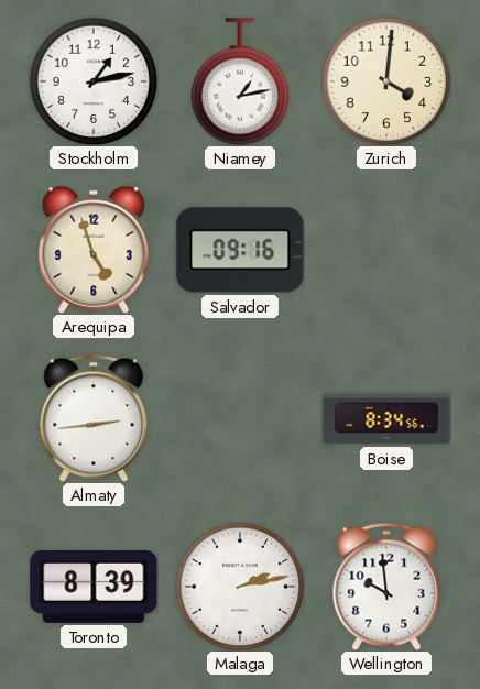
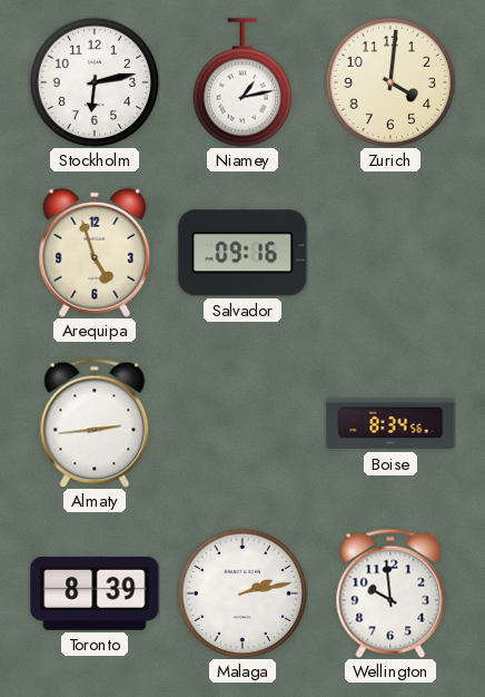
Stockholm: 1:13 -> 6:13
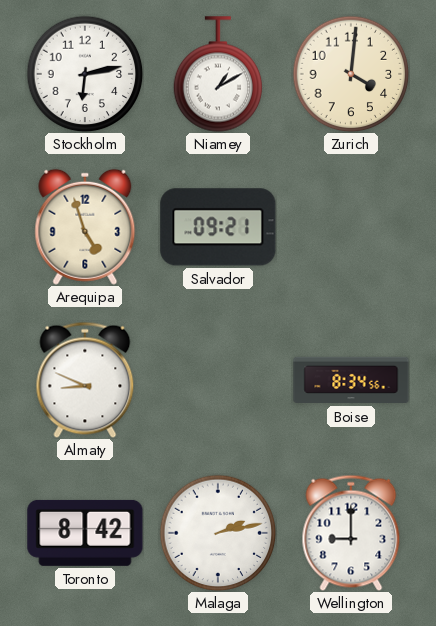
Niamey: 1:13 -> 1:10
Salvador: 09:16 -> 09:21
Almaty: 2:44 -> 8:49
Toronto: 8:39 -> 8:42
Wellington: 9:59 -> 9:00
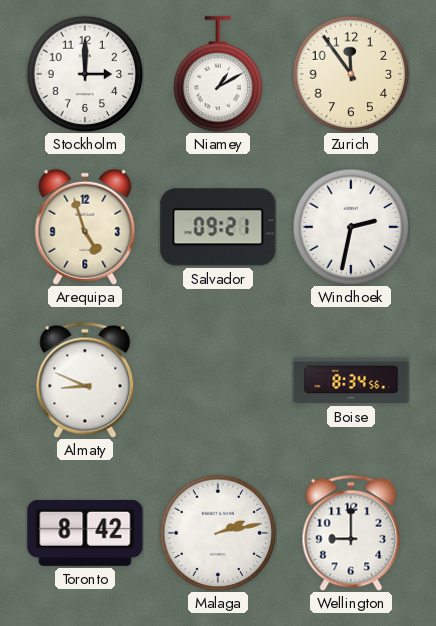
Stockholm: 6:13 -> 3:00
Zurich: 4:01 -> 11:54
Windhoek: none -> 2:32
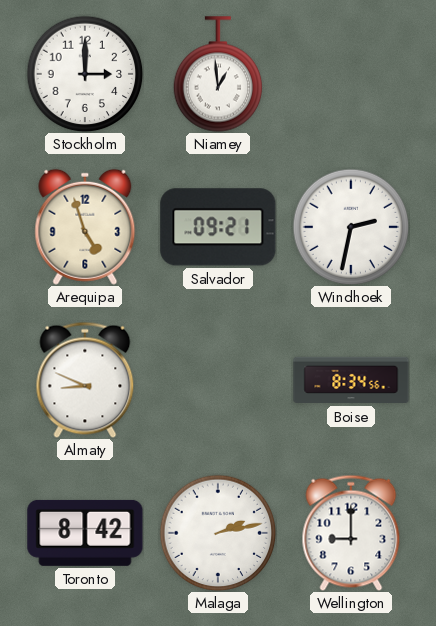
Niamey: 1:10 -> 12:59
Zurich: 11:54 -> none
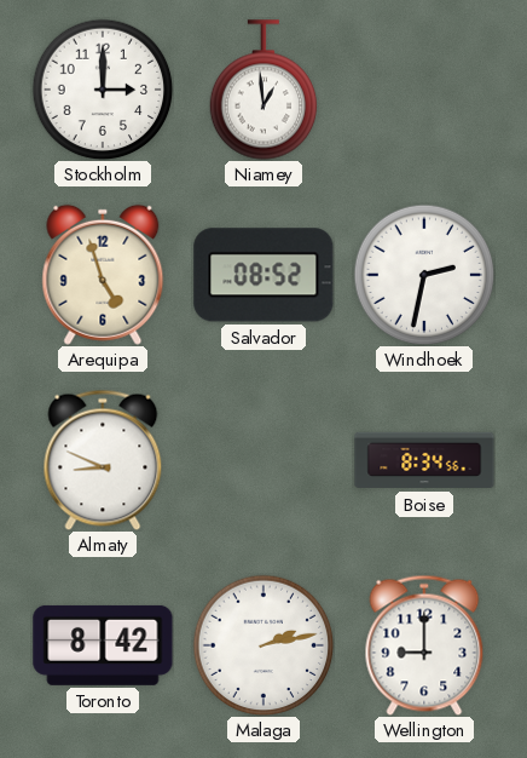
Salvador: 09:21 -> 08:52
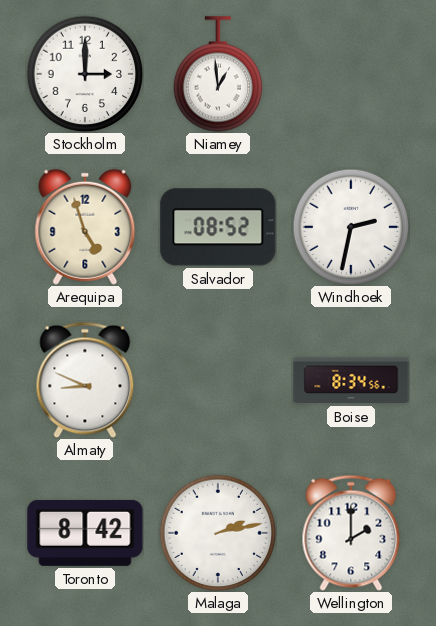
Wellington: 9:00 -> 2:00
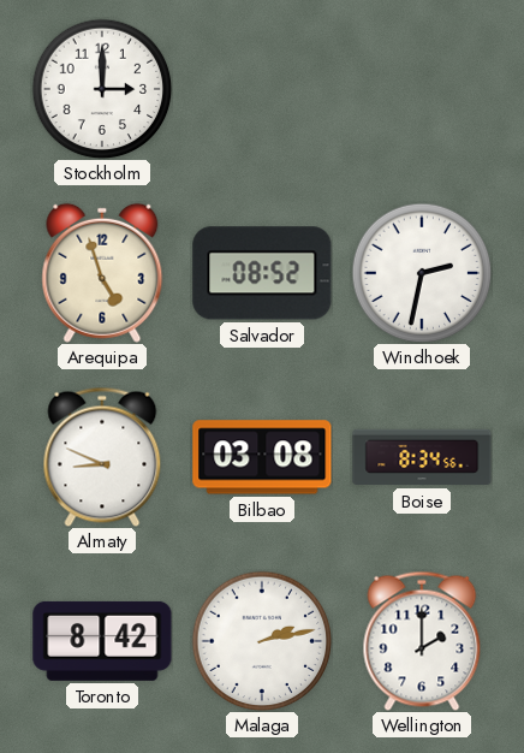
Niamey: 12:59 -> none
Bilbao: none -> 03:08
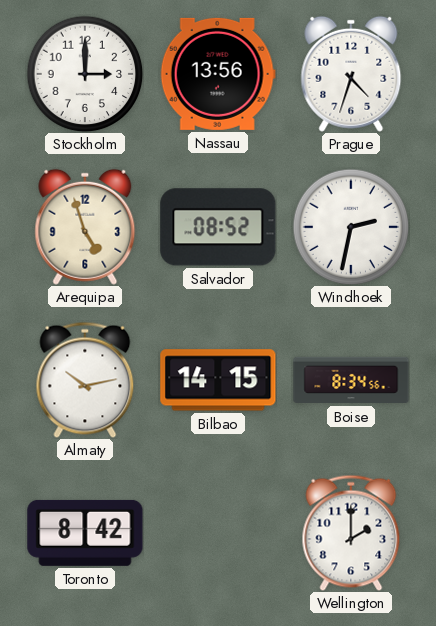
Nassau: none -> 13:56
Prague: none -> 4:33
Almaty: 8:49 -> 10:13
Bilbao: 03:08 -> 14:15
Malaga: 2:13 -> none
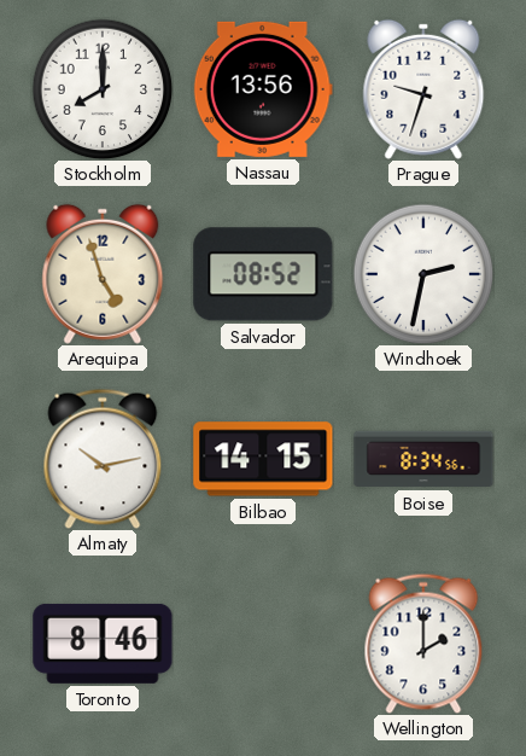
Stockholm: 3:00 -> 8:00
Prague: 4:33 -> 9:33
Toronto: 8:42 -> 8:46
